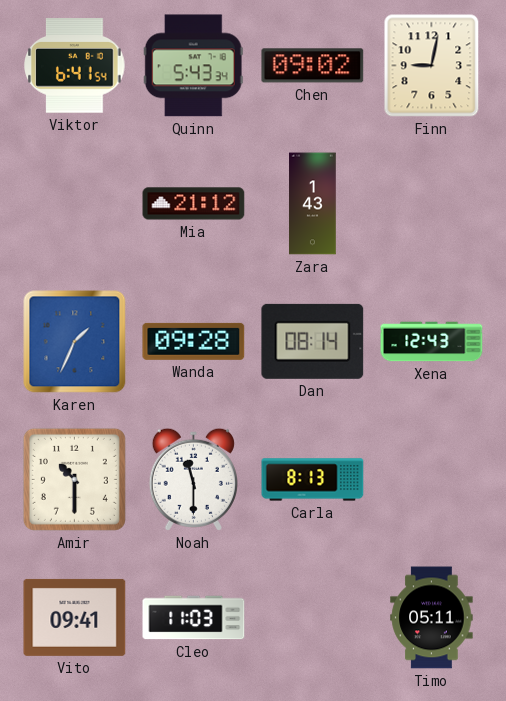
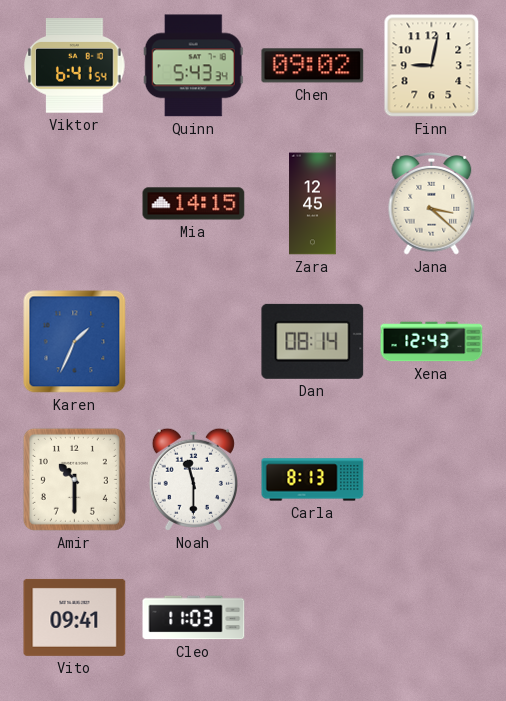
Mia: 21:12 -> 14:15
Zara: 1:43 -> 12:45
Jana: none -> 3:22
Wanda: 09:28 -> none
Timo: 05:11 -> none
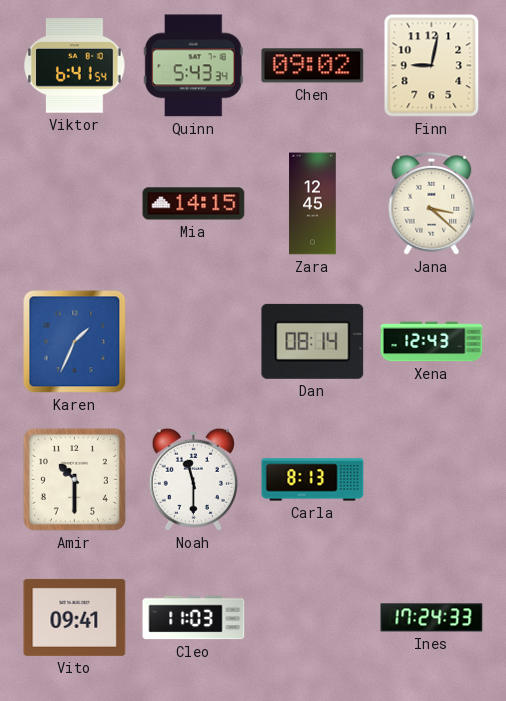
Ines: none -> 17:24
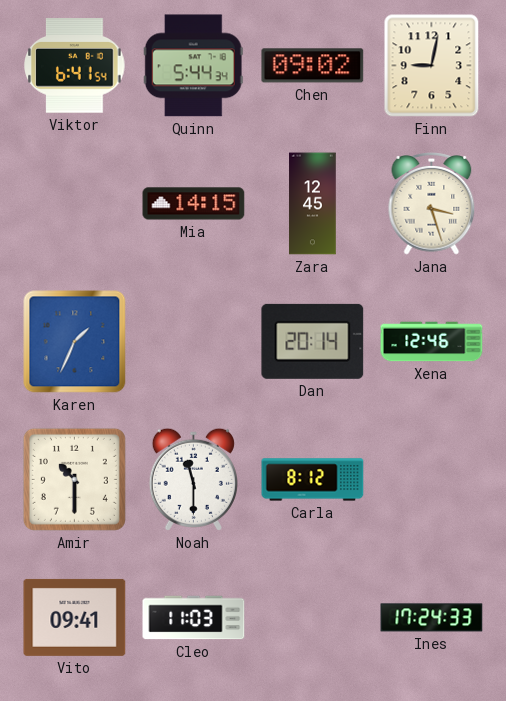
Quinn: 5:43 -> 5:44
Jana: 3:22 -> 3:27
Dan: 08:14 -> 20:14
Xena: 12:43 -> 12:46
Carla: 8:13 -> 8:12
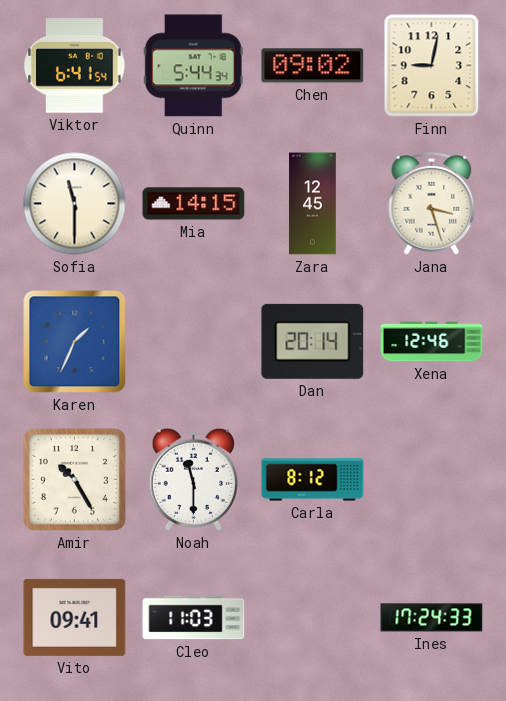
Sofia: none -> 11:30
Amir: 10:30 -> 10:25
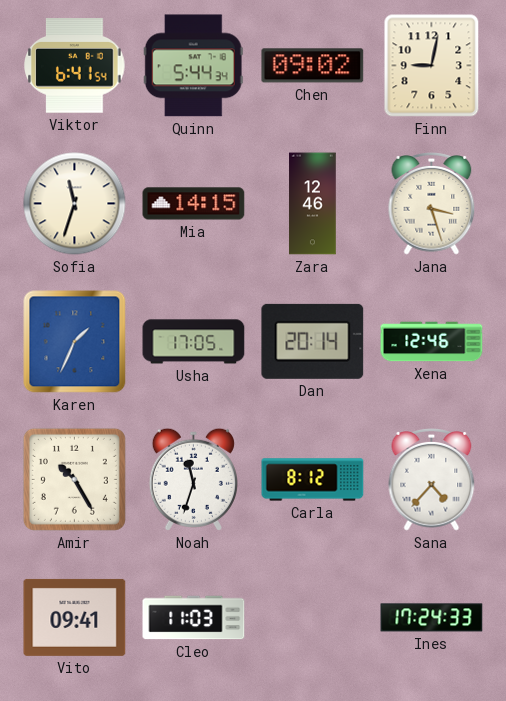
Sofia: 11:30 -> 11:33
Zara: 12:45 -> 12:46
Usha: none -> 17:05
Noah: 11:30 -> 11:33
Sana: none -> 4:37
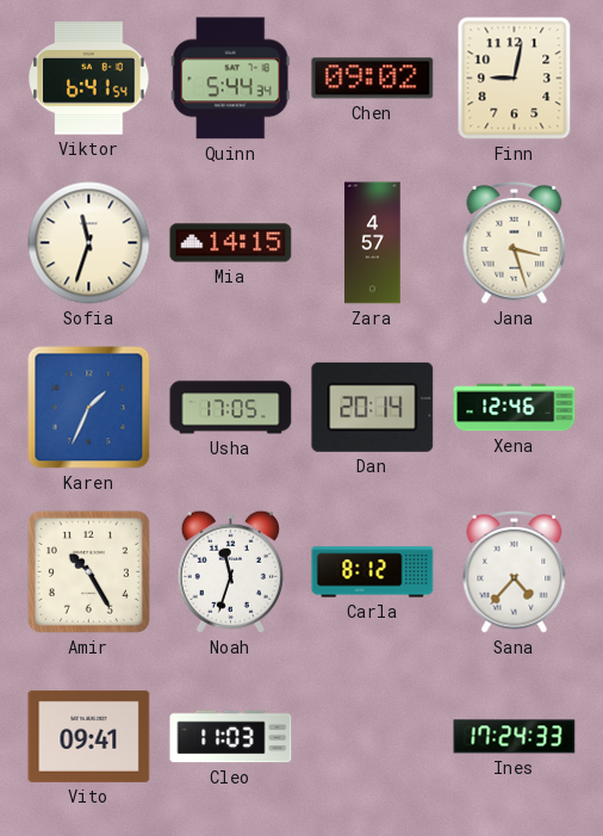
Zara: 12:46 -> 4:57
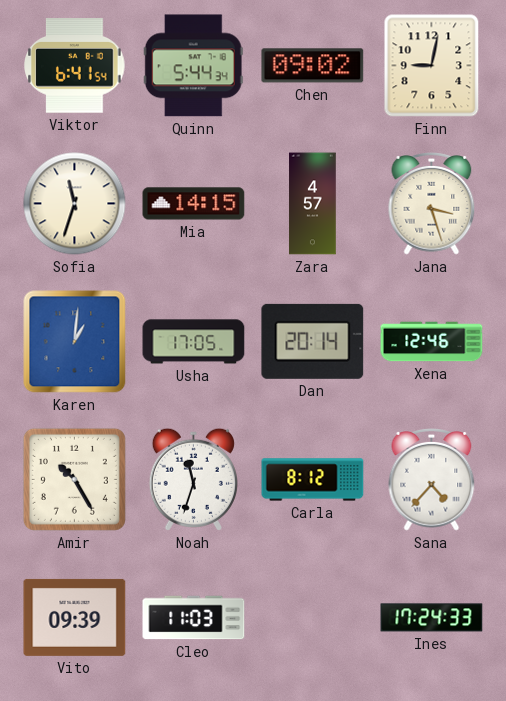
Karen: 1:34 -> 1:01
Vito: 09:41 -> 09:39
